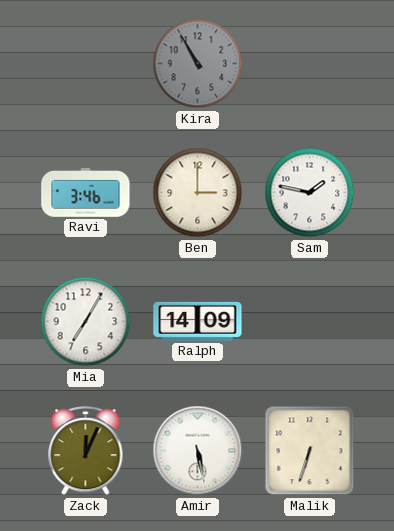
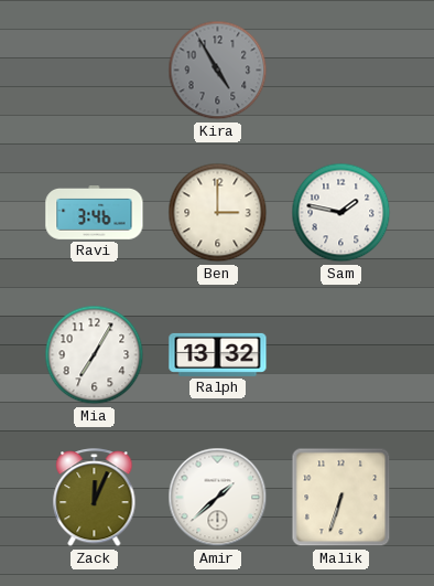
Kira: 10:55 -> 4:55
Ralph: 14:09 -> 13:32
Amir: 5:28 -> 1:38
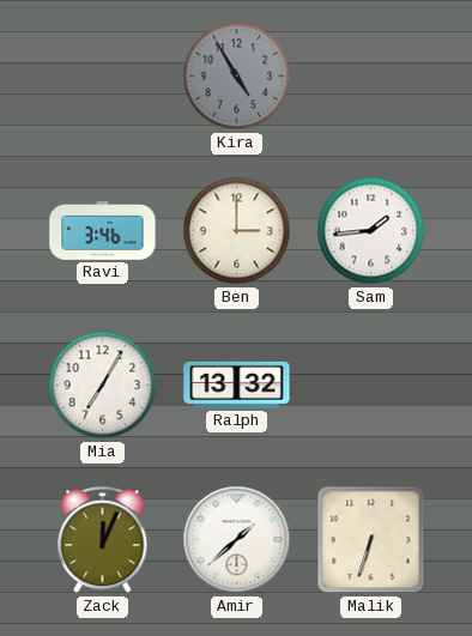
Sam: 1:47 -> 1:44
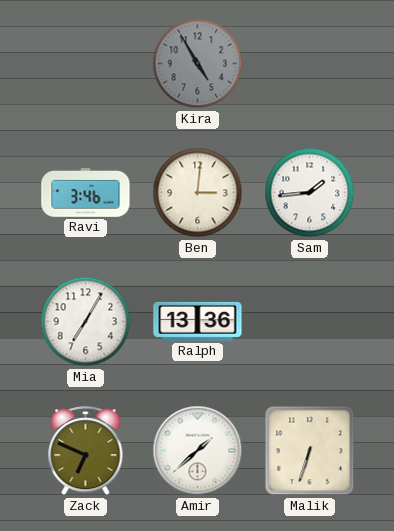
Ben: 3:00 -> 3:01
Ralph: 13:32 -> 13:36
Zack: 12:04 -> 6:49
